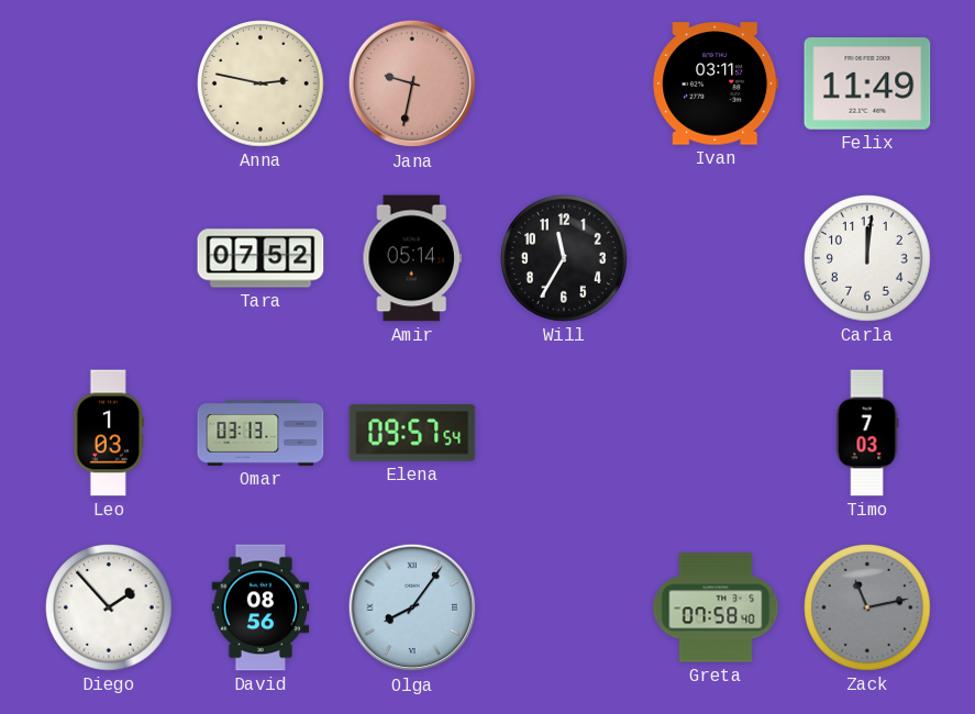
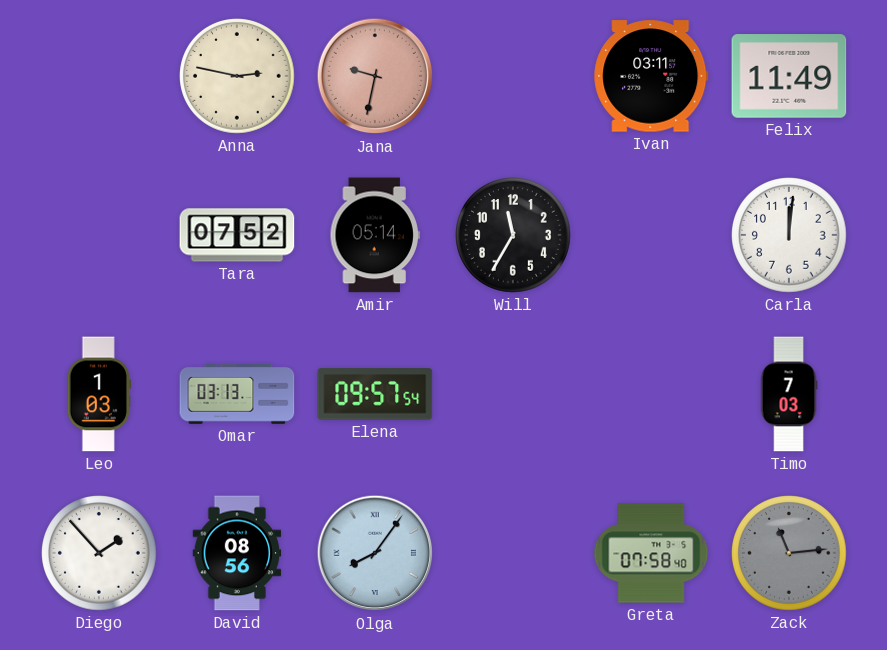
Zack: 11:13 -> 11:14
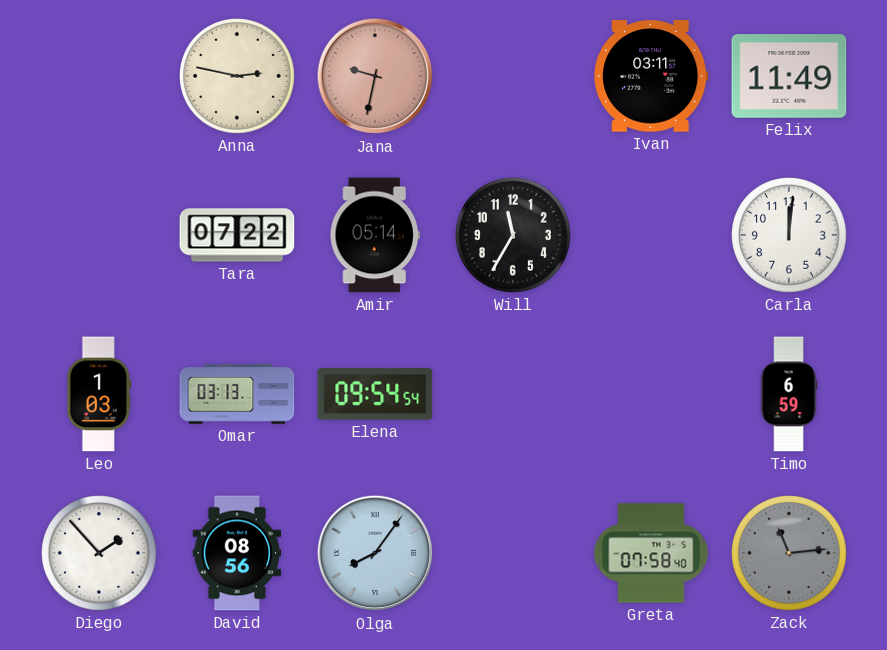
Tara: 07:52 -> 07:22
Elena: 09:57 -> 09:54
Timo: 7:03 -> 6:59
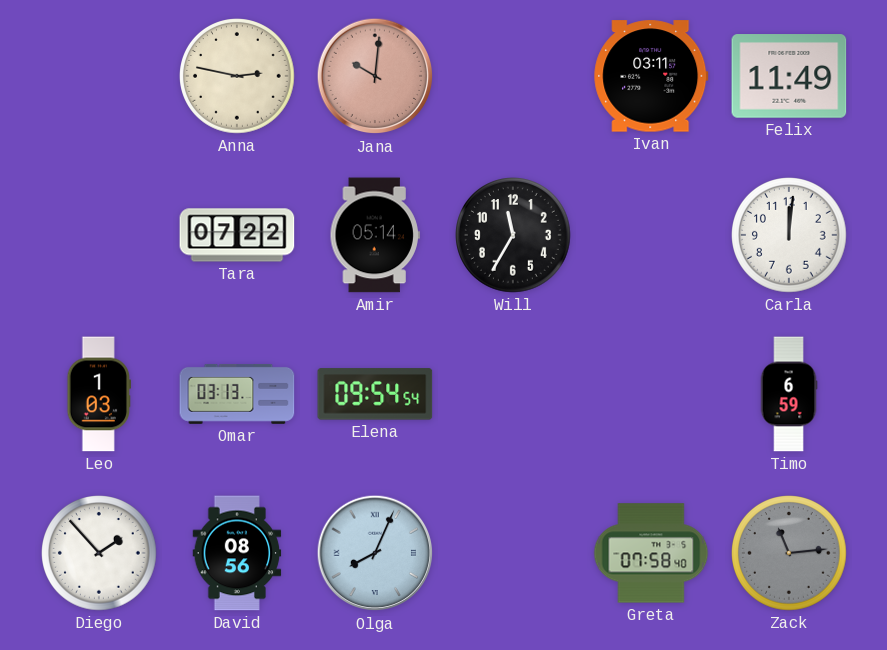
Jana: 9:32 -> 10:01
Olga: 8:06 -> 8:04
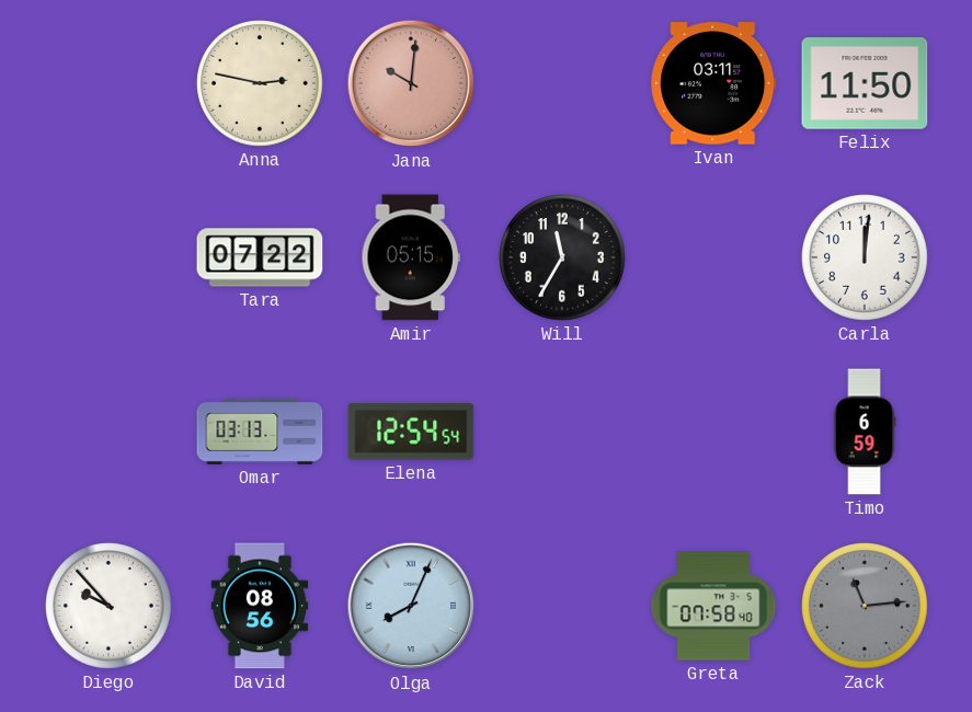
Felix: 11:49 -> 11:50
Amir: 05:14 -> 05:15
Leo: 1:03 -> none
Elena: 09:54 -> 12:54
Diego: 1:53 -> 9:53
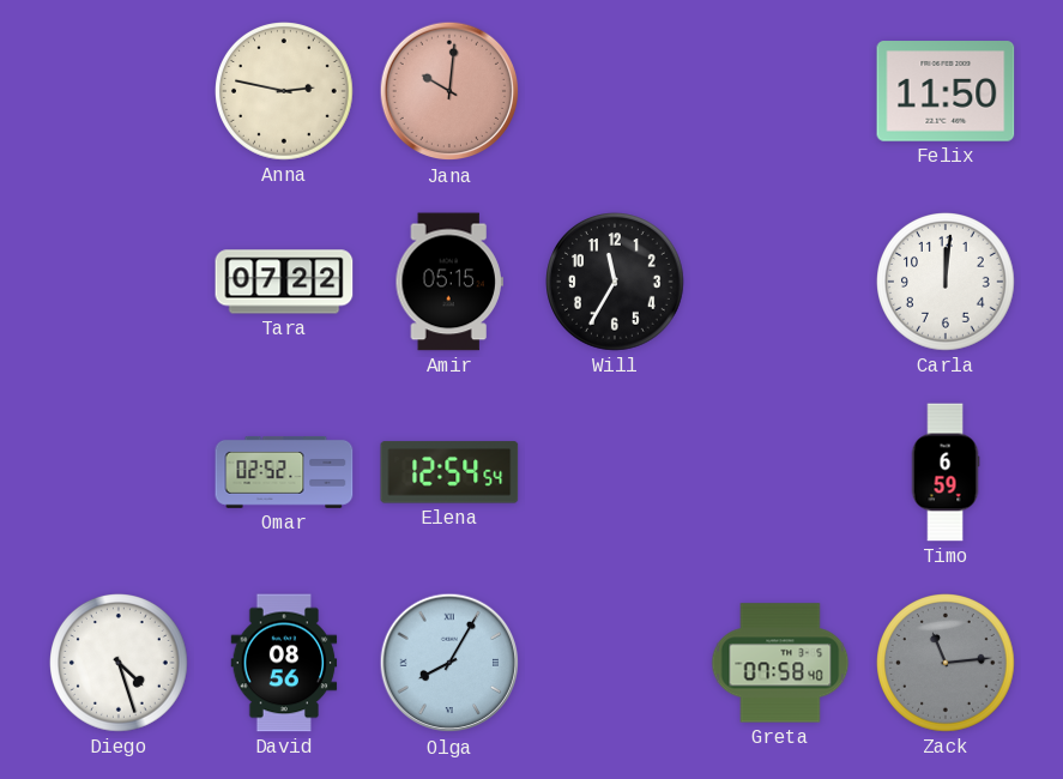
Ivan: 03:11 -> none
Omar: 03:13 -> 02:52
Diego: 9:53 -> 4:27
Olga: 8:04 -> 8:05
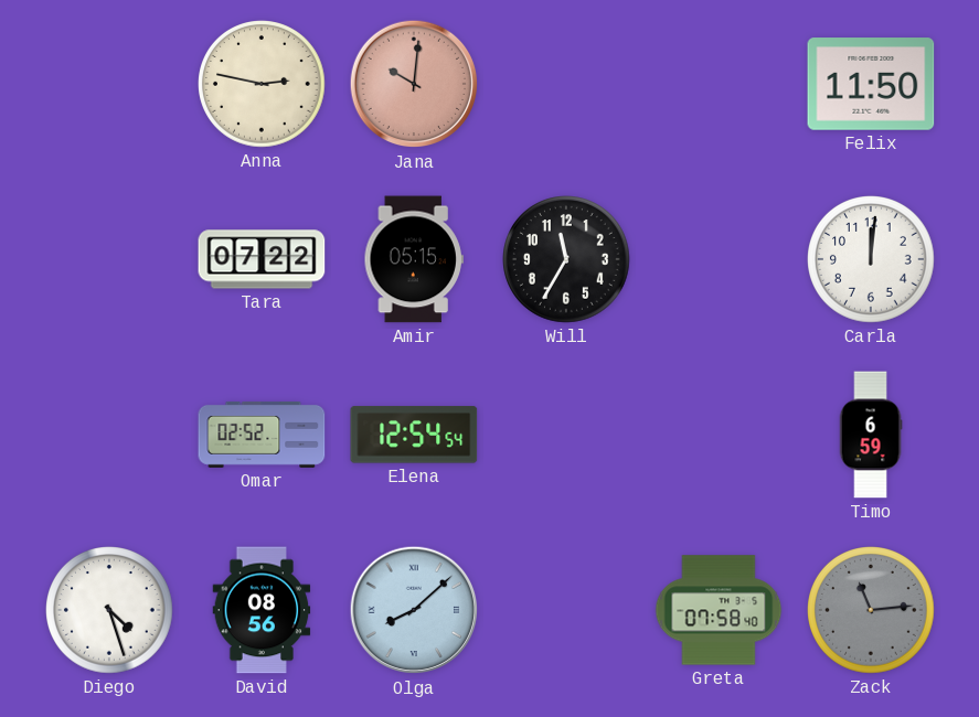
Olga: 8:05 -> 8:08
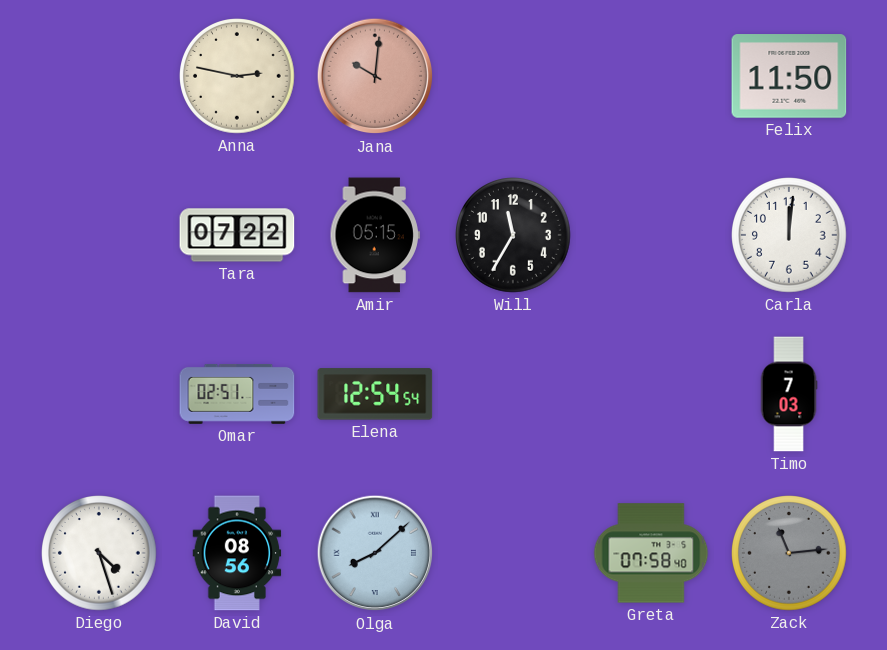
Omar: 02:52 -> 02:51
Timo: 6:59 -> 7:03
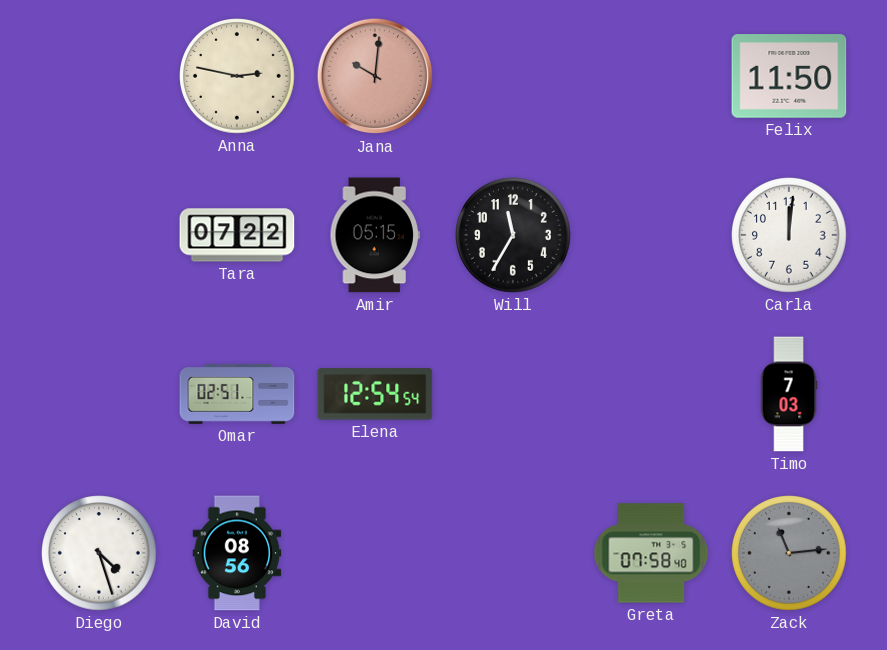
Olga: 8:08 -> none
